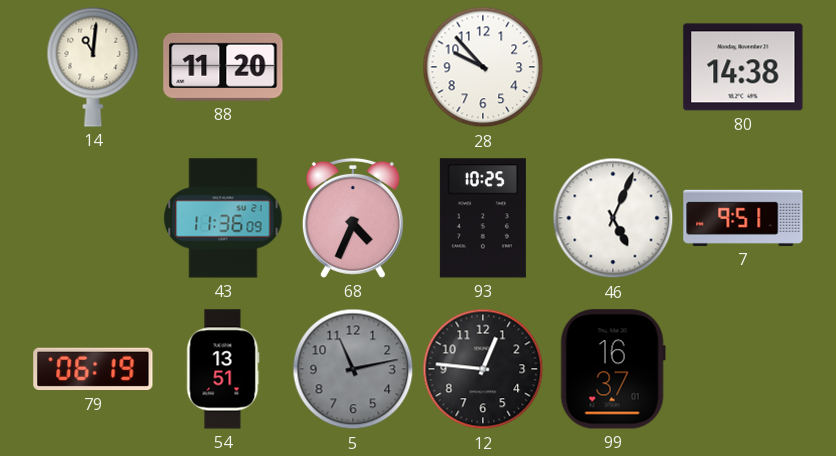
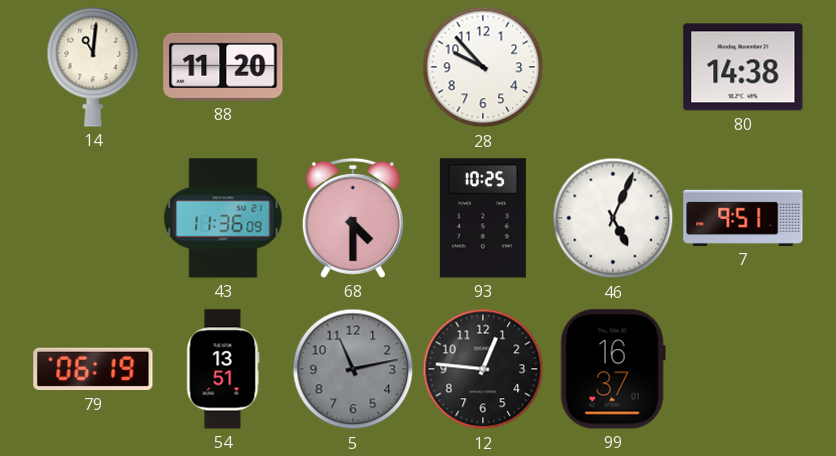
68: 4:34 -> 4:30
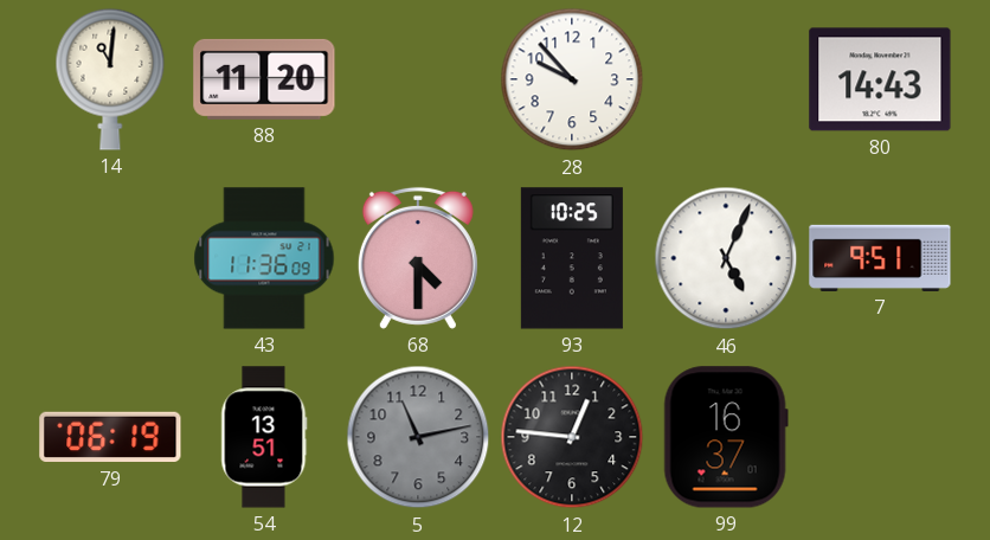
80: 14:38 -> 14:43
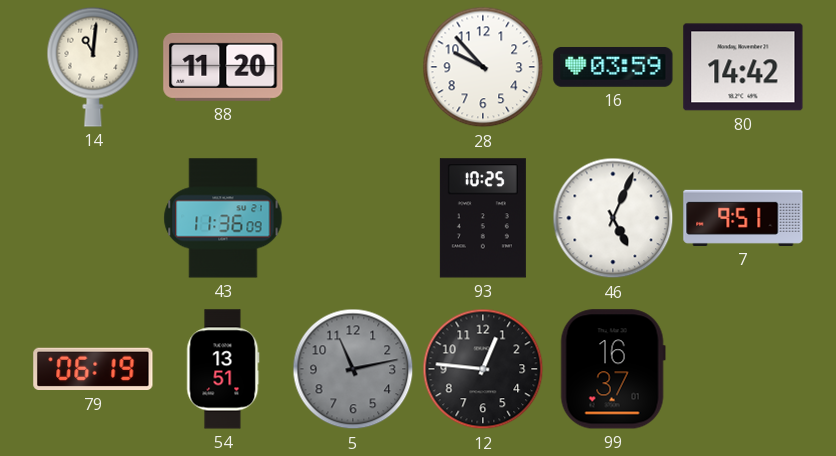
16: none -> 03:59
80: 14:43 -> 14:42
68: 4:30 -> none
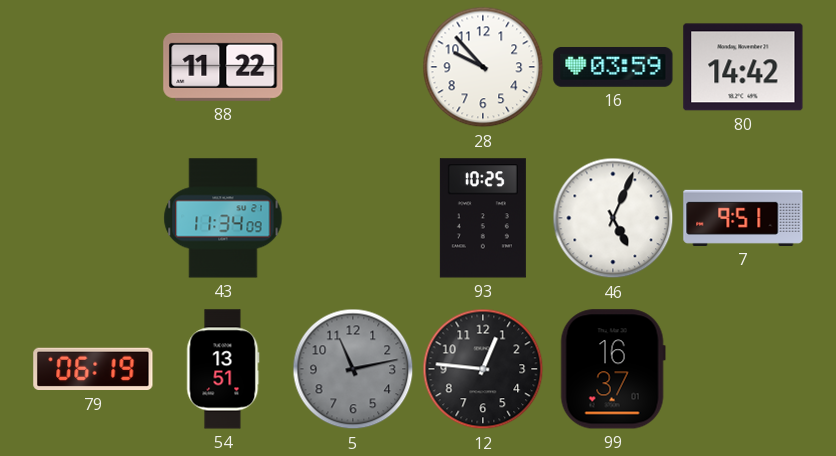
14: 11:01 -> none
88: 11:20 -> 11:22
43: 11:36 -> 11:34
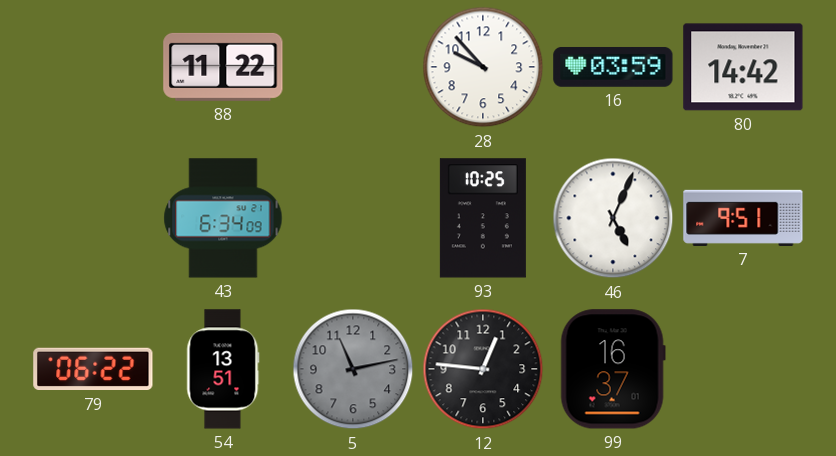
43: 11:34 -> 6:34
79: 06:19 -> 06:22
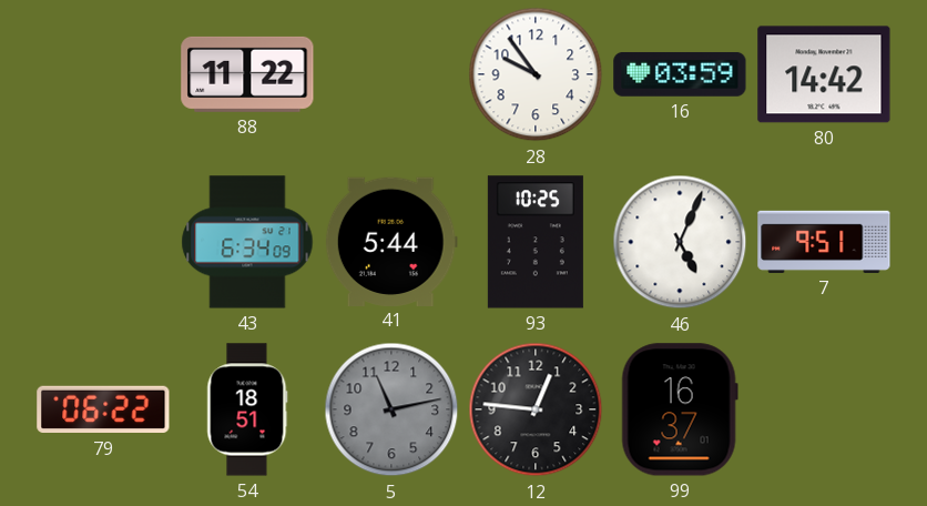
28: 9:53 -> 9:54
41: none -> 5:44
54: 13:51 -> 18:51
